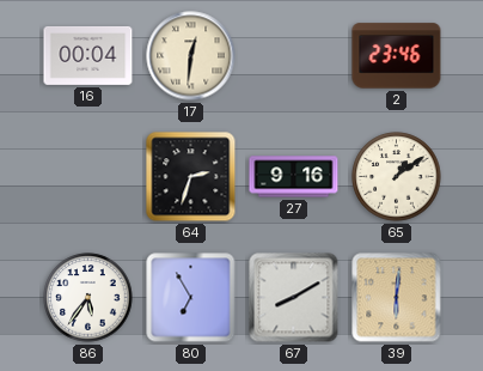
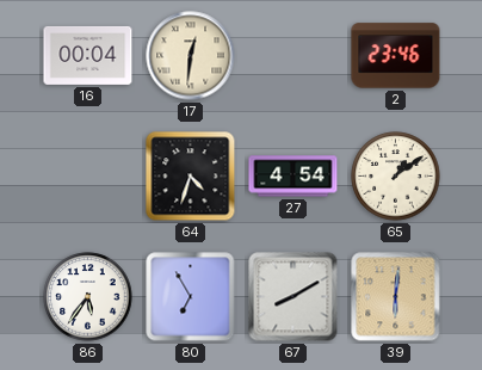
64: 2:33 -> 4:33
27: 9:16 -> 4:54
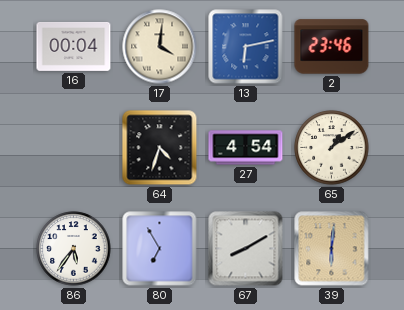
17: 12:31 -> 4:01
13: none -> 6:13
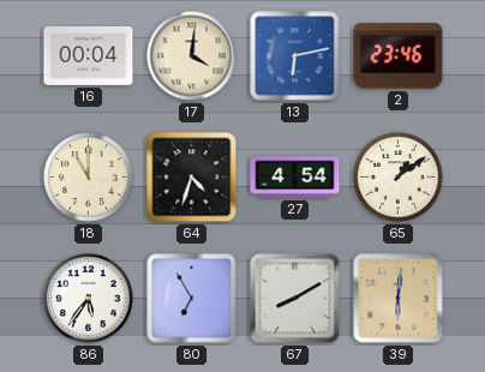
18: none -> 11:00
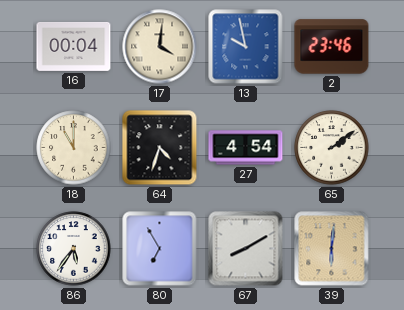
13: 6:13 -> 9:58
65: 1:09 -> 2:09
